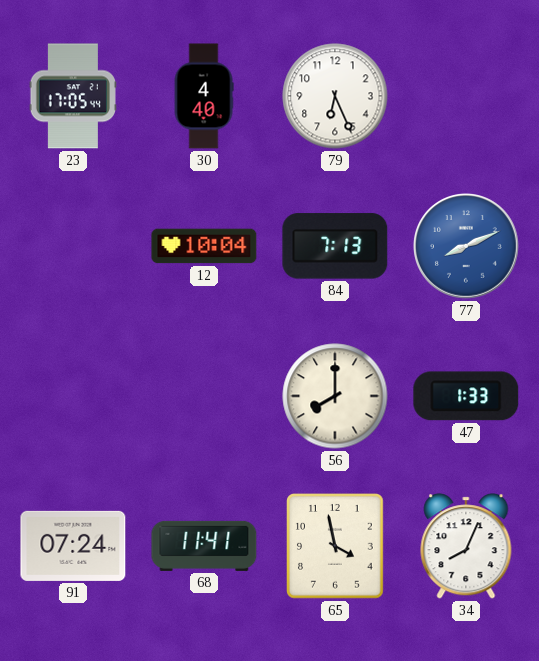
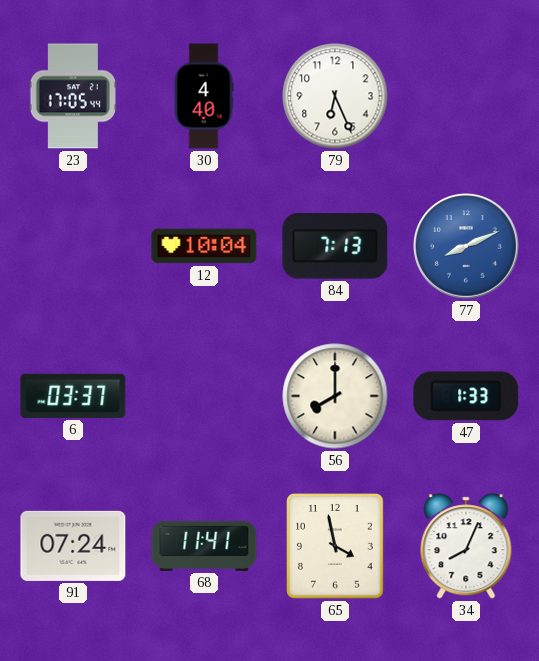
6: none -> 03:37
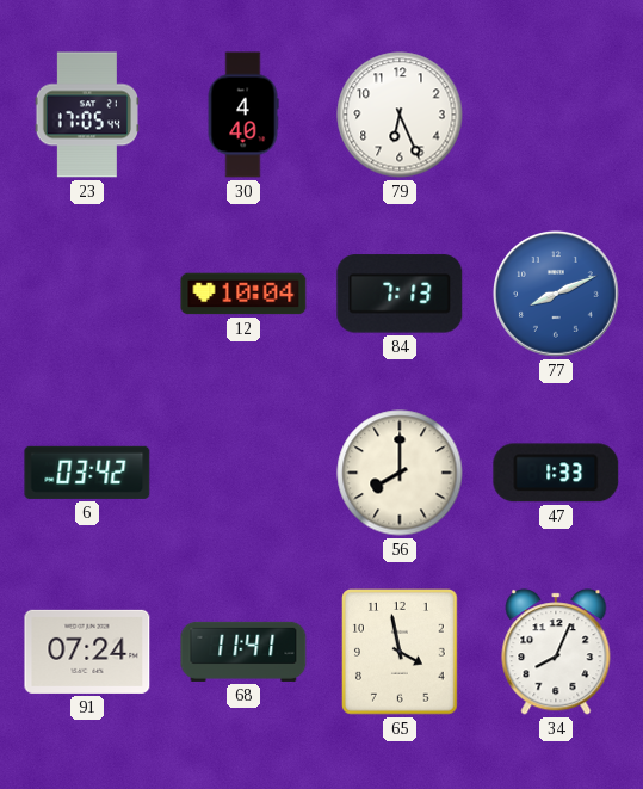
6: 03:37 -> 03:42
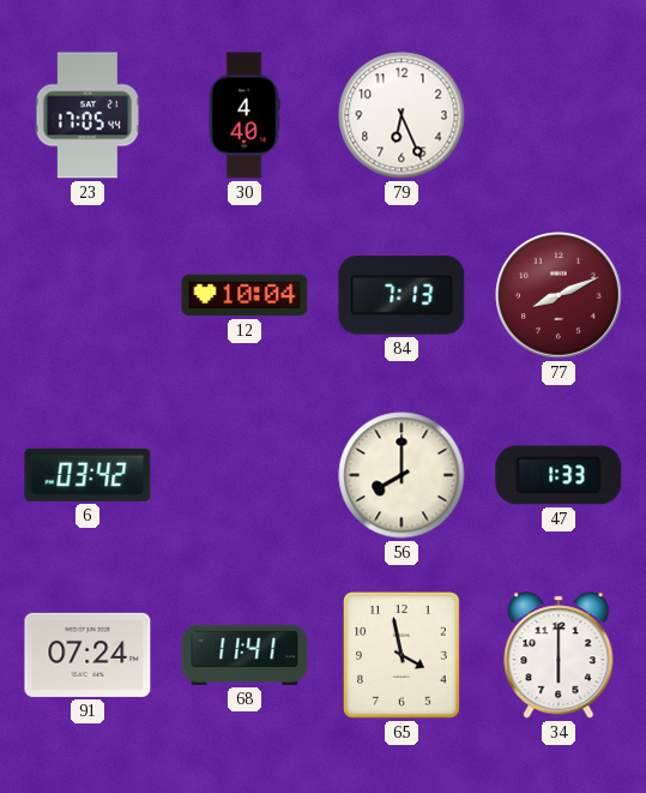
77 dial: blue -> burgundy
34: 8:04 -> 6:00
